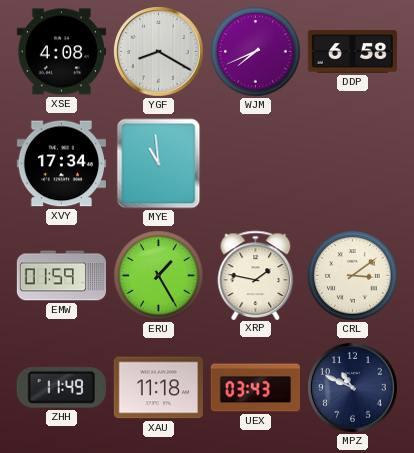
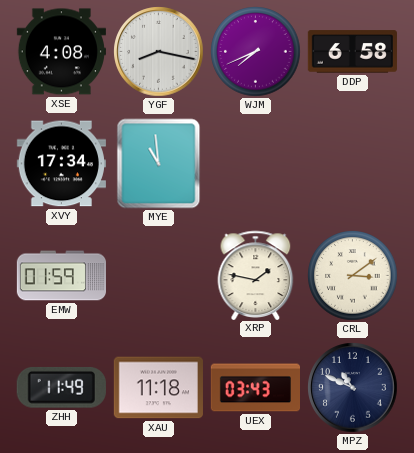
YGF: 8:20 -> 8:17
ERU: 1:25 -> none
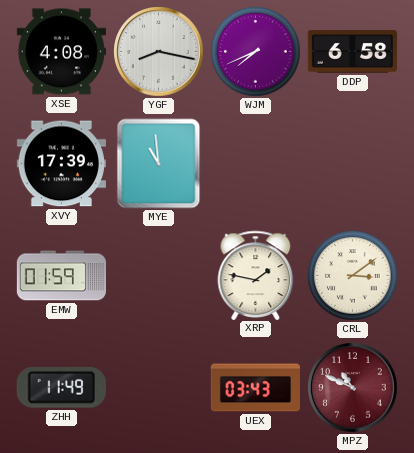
XVY: 17:34 -> 17:39
XAU: 11:18 -> none
MPZ dial: navy -> burgundy
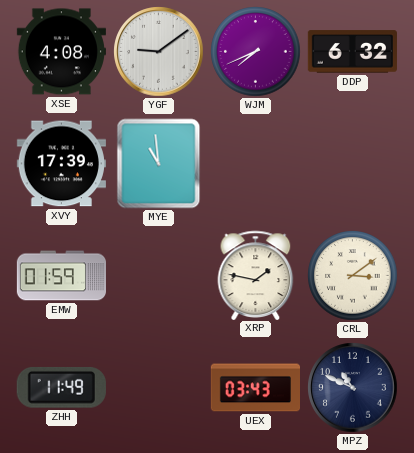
YGF: 8:17 -> 9:09
DDP: 6:58 -> 6:32
MPZ dial: burgundy -> navy
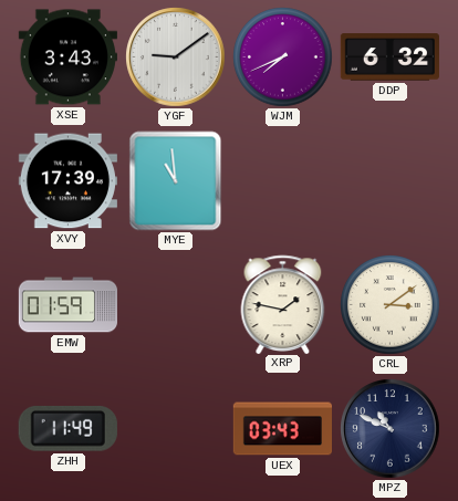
XSE: 4:08 -> 3:43
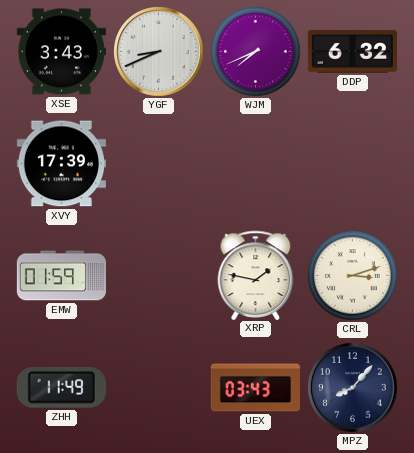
YGF: 9:09 -> 8:41
MYE: 10:59 -> none
CRL: 3:09 -> 3:12
MPZ: 10:49 -> 8:07
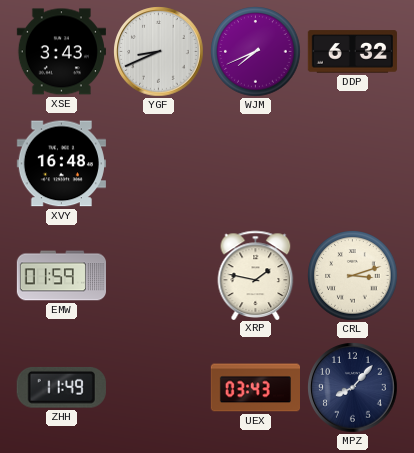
XVY: 17:39 -> 16:48
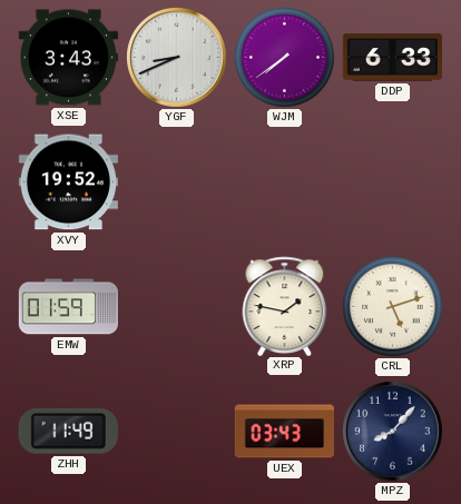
WJM: 7:41 -> 7:39
DDP: 6:32 -> 6:33
XVY: 16:48 -> 19:52
CRL: 3:12 -> 5:12
